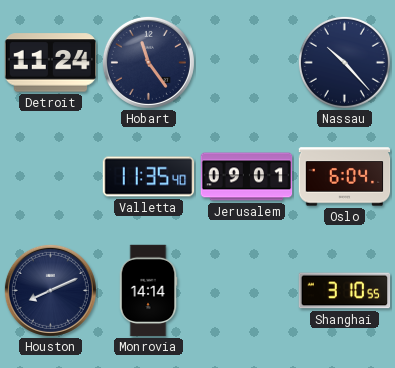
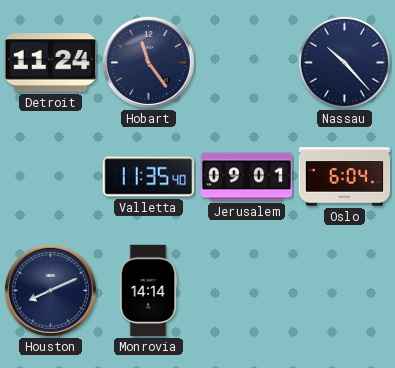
Shanghai: 3:10 -> none
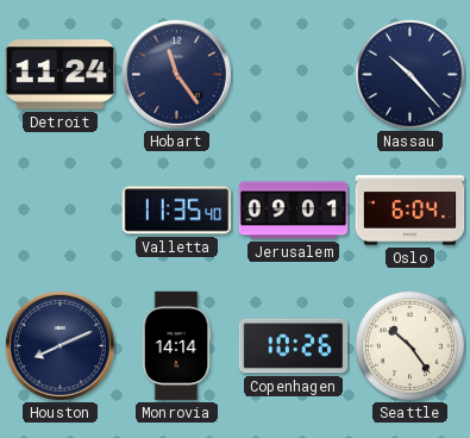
Copenhagen: none -> 10:26
Seattle: none -> 10:24
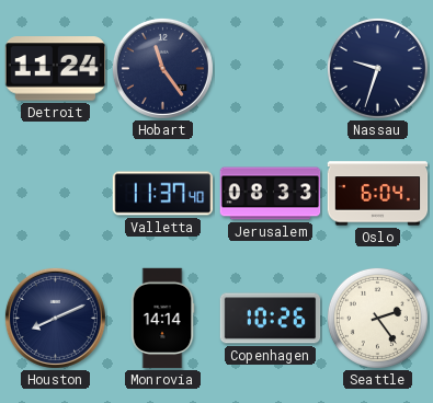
Nassau: 10:23 -> 9:33
Valletta: 11:35 -> 11:37
Jerusalem: 09:01 -> 08:33
Seattle: 10:24 -> 2:24
